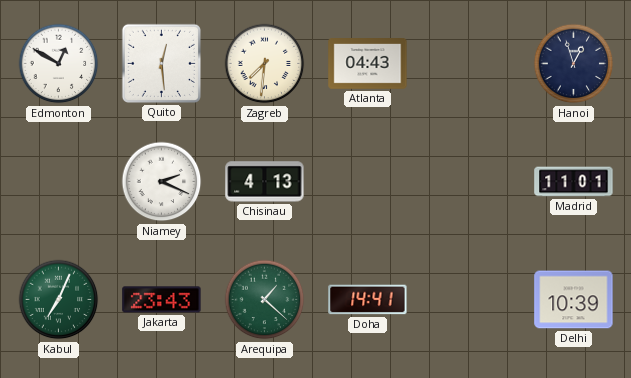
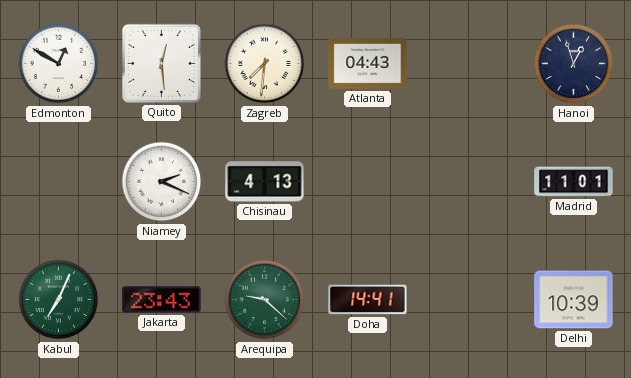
Arequipa: 1:22 -> 9:22
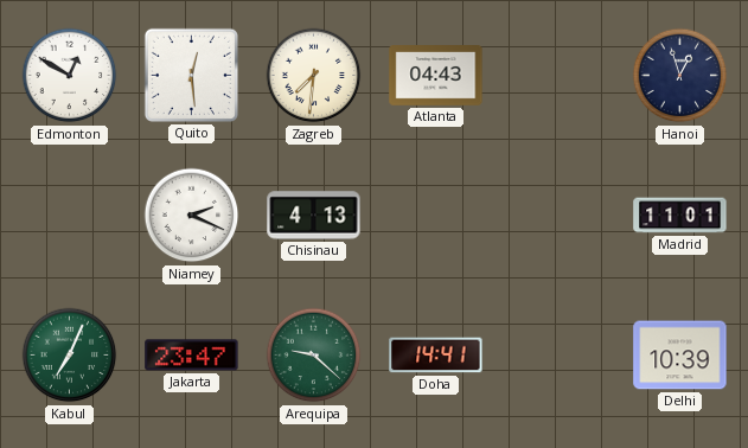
Jakarta: 23:43 -> 23:47
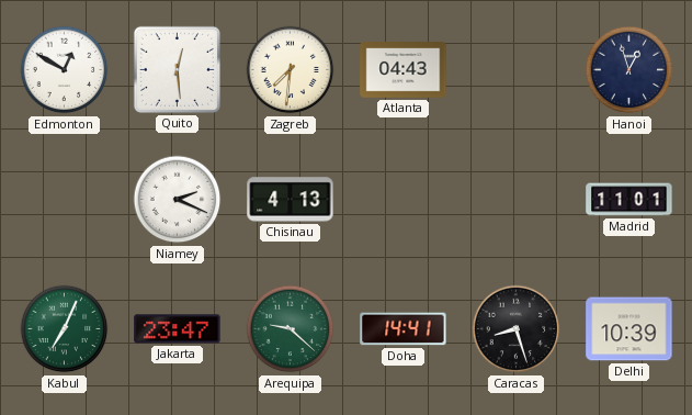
Caracas: none -> 8:27
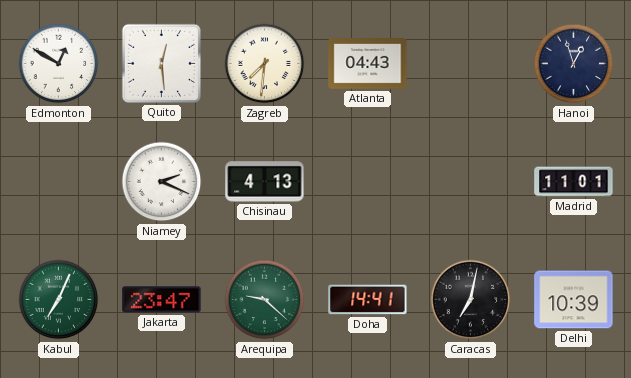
Caracas: 8:27 -> 7:02
